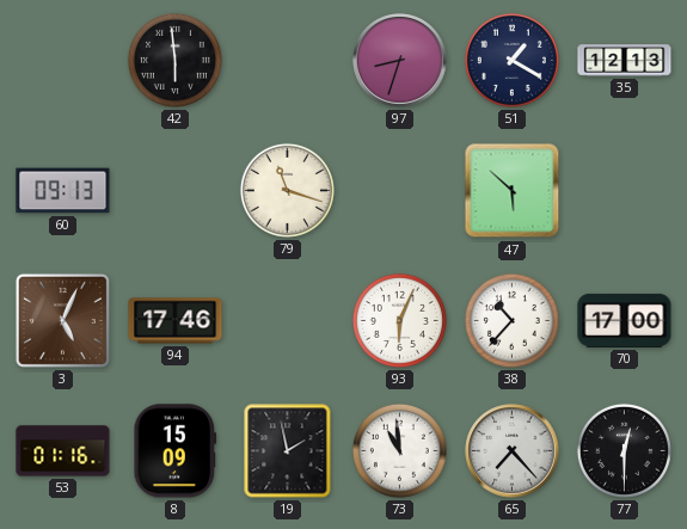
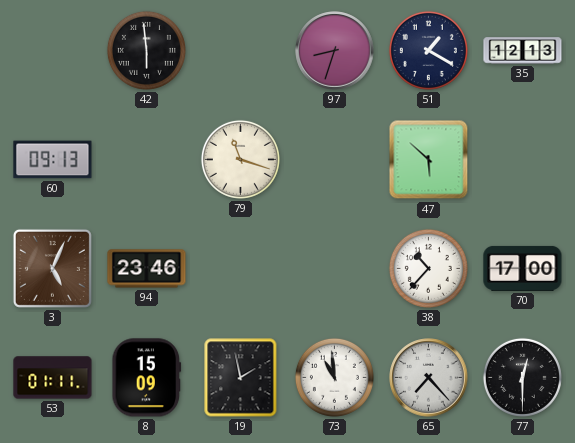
94: 17:46 -> 23:46
93: 6:04 -> none
53: 01:16 -> 01:11
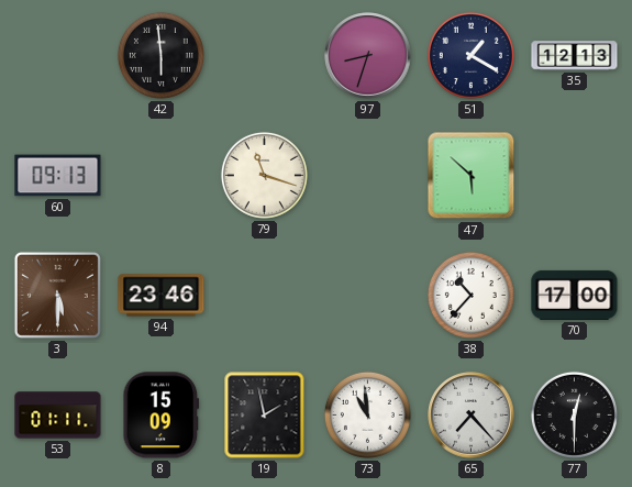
3: 5:04 -> 5:30
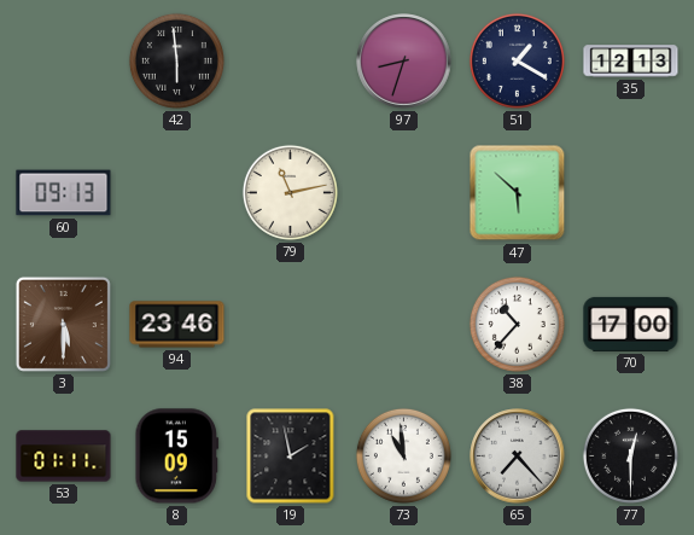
79: 11:18 -> 11:13
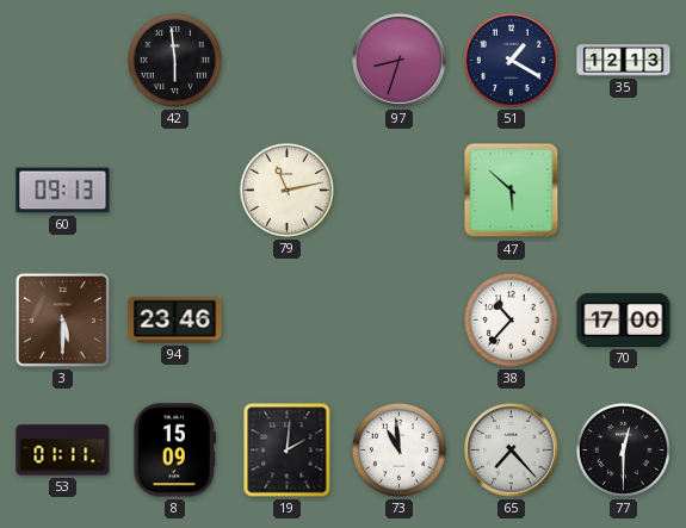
19: 1:58 -> 2:01
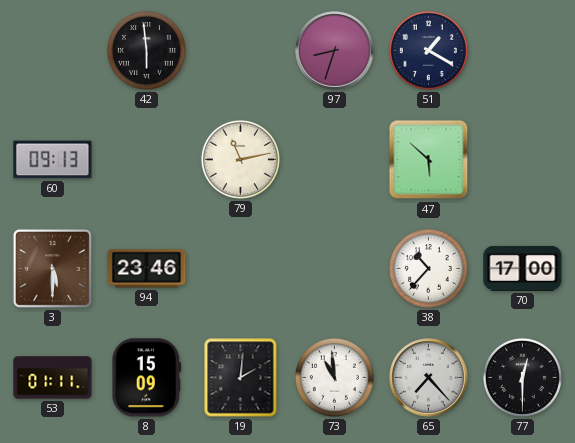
35: 12:13 -> none
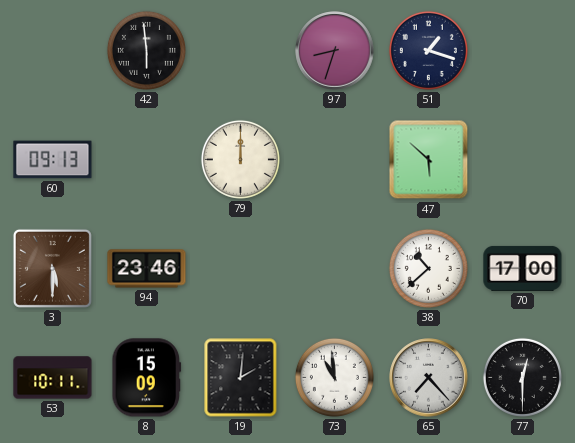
51: 1:20 -> 1:18
79: 11:13 -> 12:00
38: 10:37 -> 10:38
53: 01:11 -> 10:11
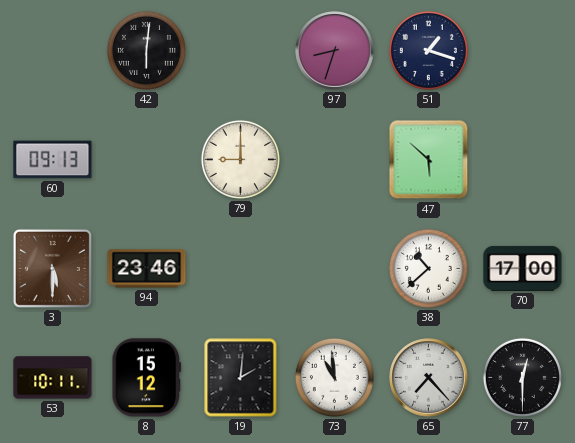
42: 5:59 -> 6:01
79: 12:00 -> 9:00
8: 15:09 -> 15:12
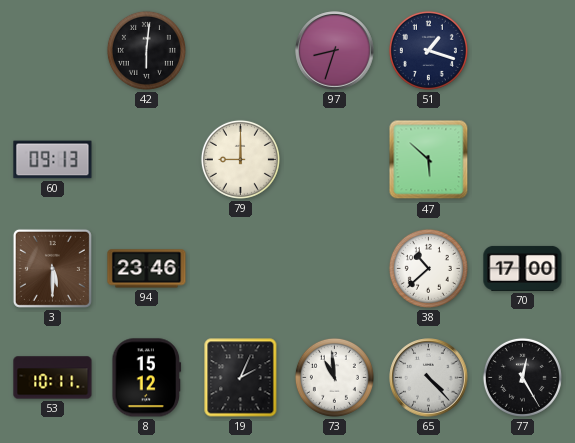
19: 2:01 -> 2:04
65: 7:23 -> 4:23
77: 12:30 -> 12:25
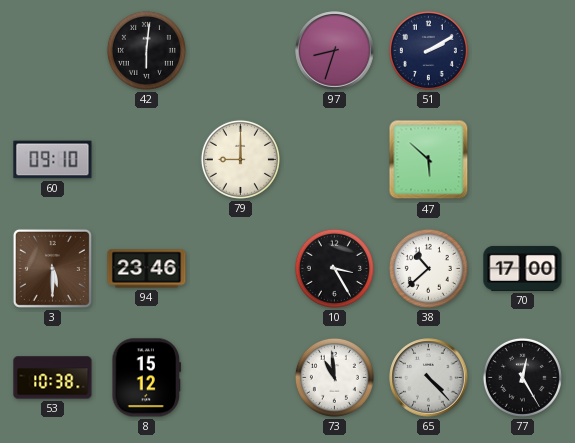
51: 1:18 -> 2:10
60: 09:13 -> 09:10
10: none -> 3:25
53: 10:11 -> 10:38
19: 2:04 -> none
